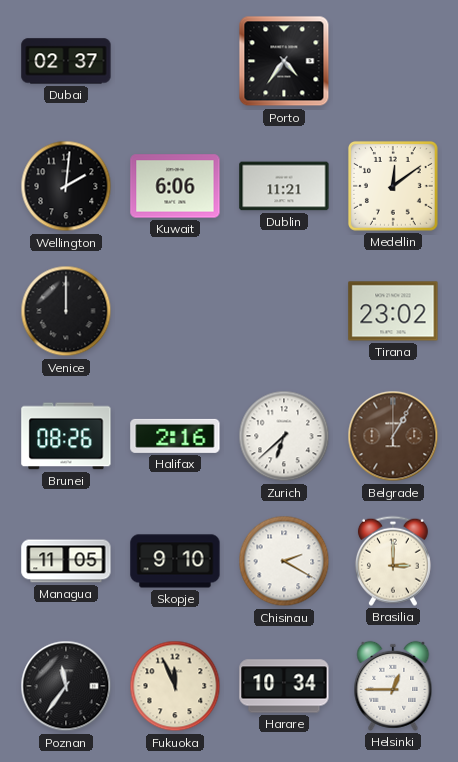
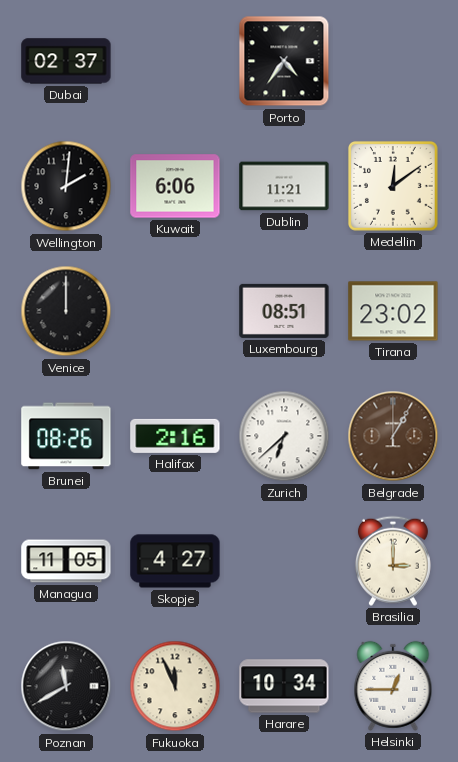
Luxembourg: none -> 08:51
Skopje: 9:10 -> 4:27
Chisinau: 2:20 -> none
Poznan: 11:36 -> 11:40
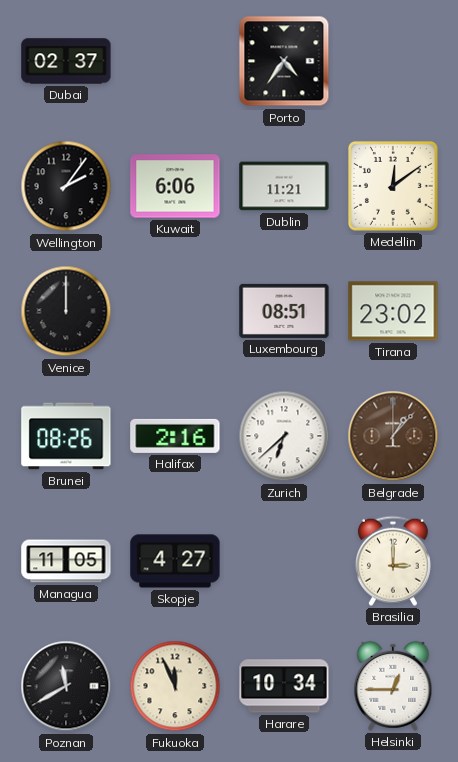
Wellington: 2:01 -> 2:06
Belgrade: 1:05 -> 1:07
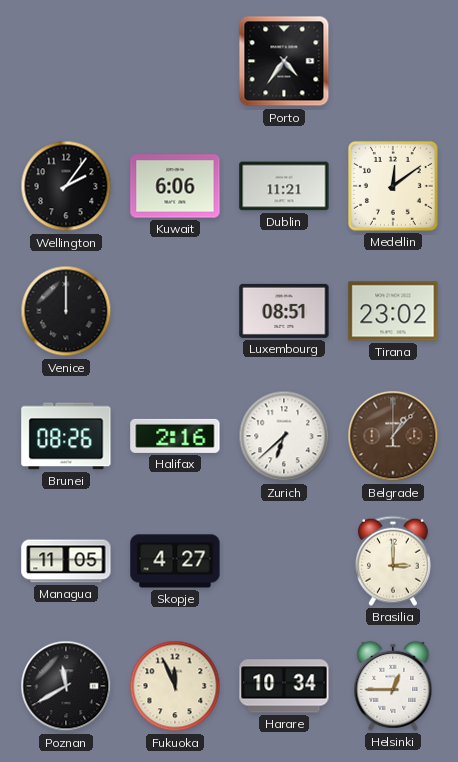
Dubai: 02:37 -> none
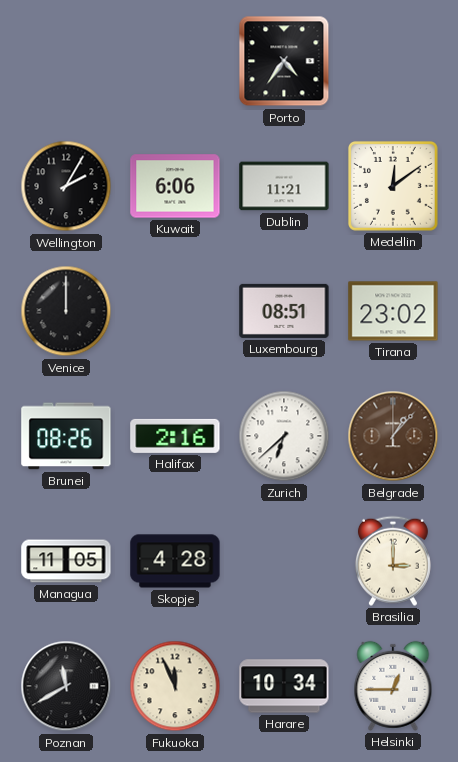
Wellington: 2:06 -> 2:05
Skopje: 4:27 -> 4:28
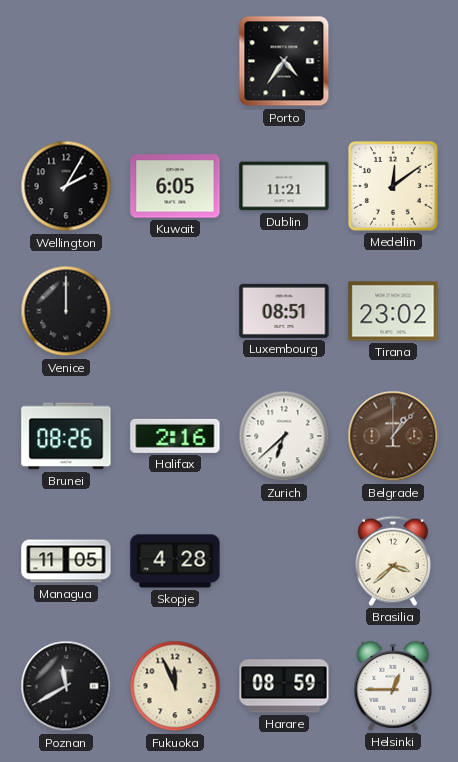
Kuwait: 6:06 -> 6:05
Brasilia: 3:00 -> 3:38
Harare: 10:34 -> 08:59
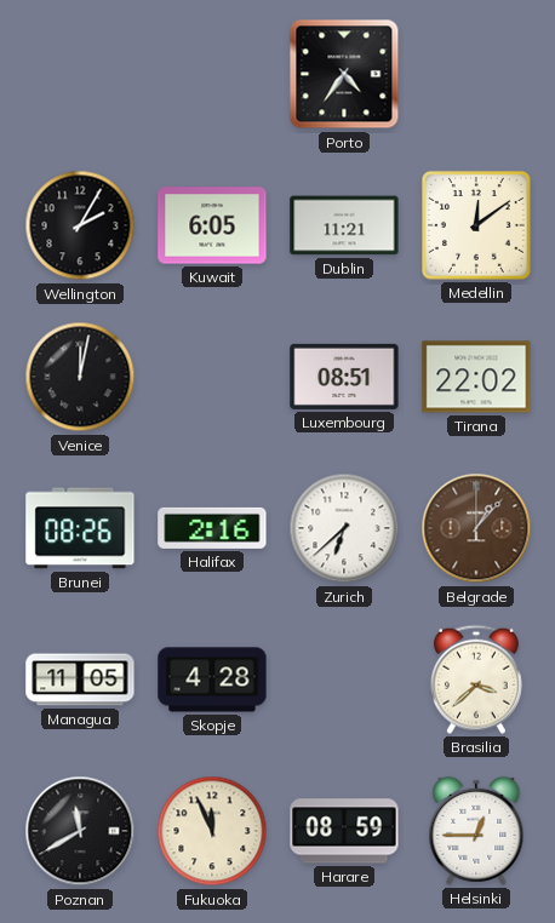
Venice: 12:00 -> 12:02
Tirana: 23:02 -> 22:02
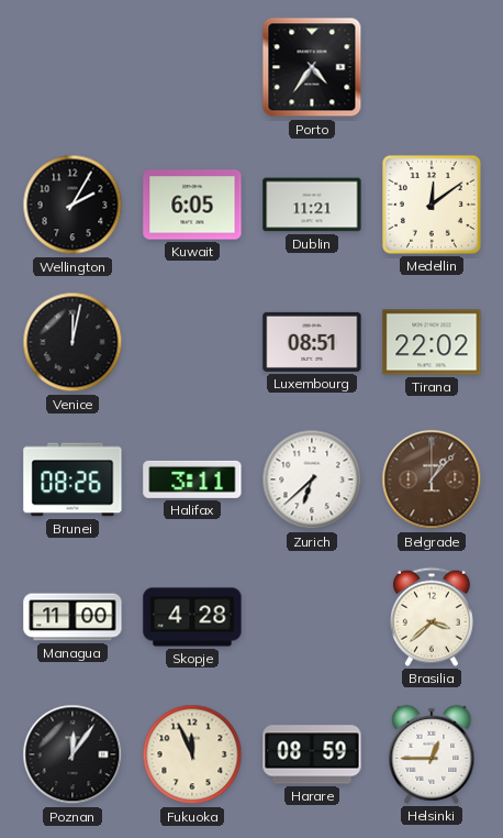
Halifax: 2:16 -> 3:11
Managua: 11:05 -> 11:00
Poznan: 11:40 -> 12:06
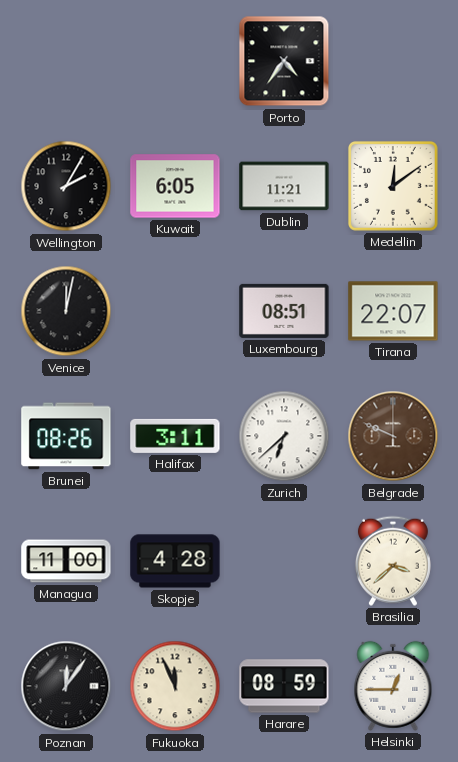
Tirana: 22:02 -> 22:07
Belgrade: 1:07 -> 9:49
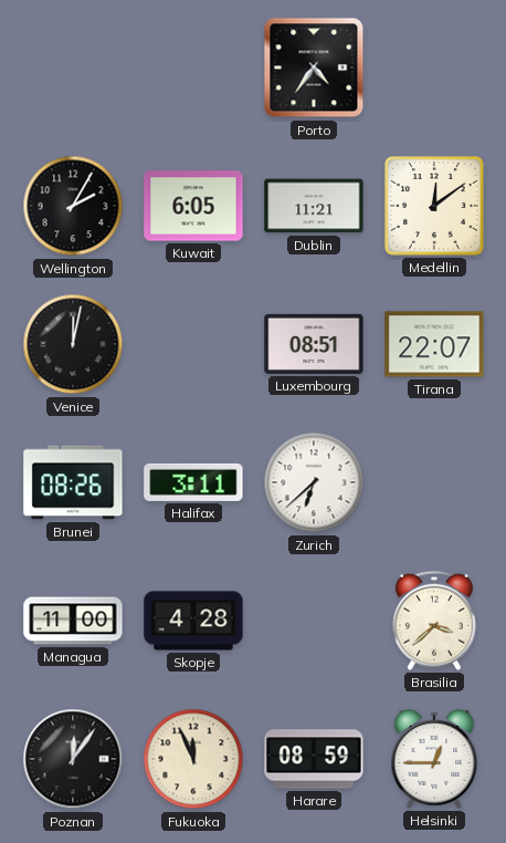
Belgrade: 9:49 -> none
